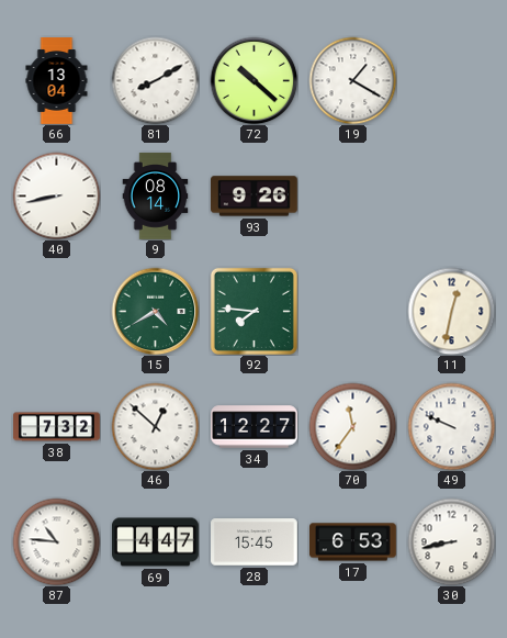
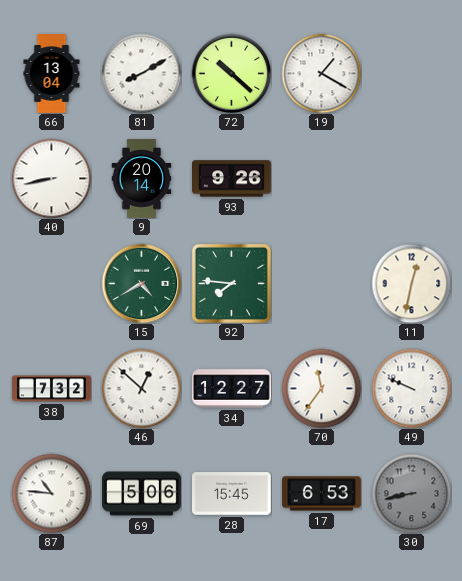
9: 08:14 -> 20:14
69: 4:47 -> 5:06
30 dial: white -> grey
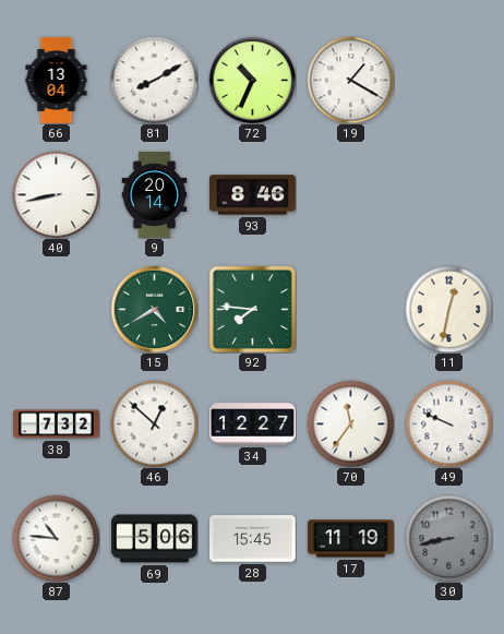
72: 10:22 -> 10:34
93: 9:26 -> 8:46
17: 6:53 -> 11:19
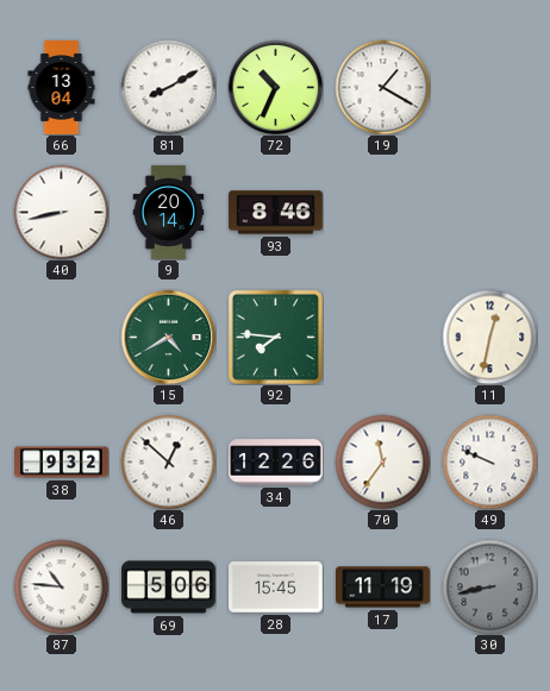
38: 7:32 -> 9:32
34: 12:27 -> 12:26
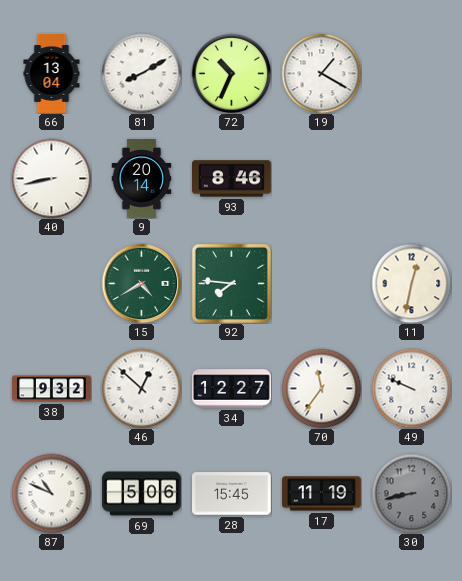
34: 12:26 -> 12:27
87: 10:46 -> 10:49
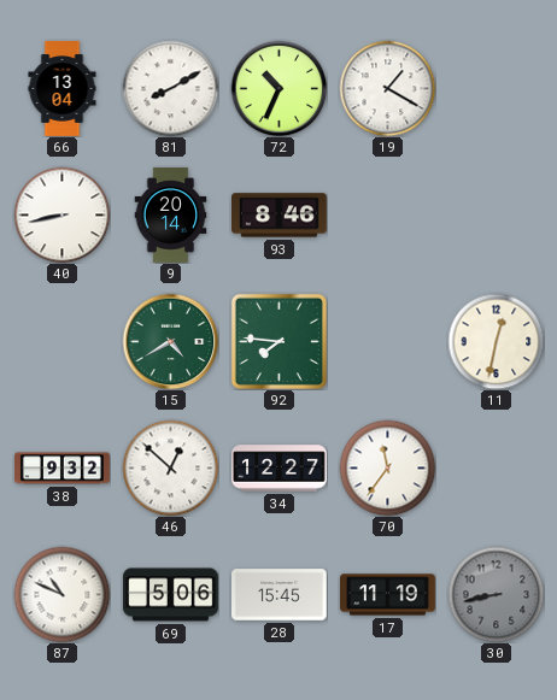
49: 9:49 -> none
